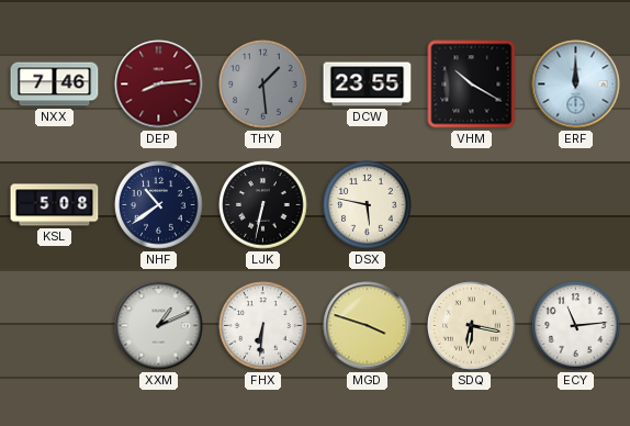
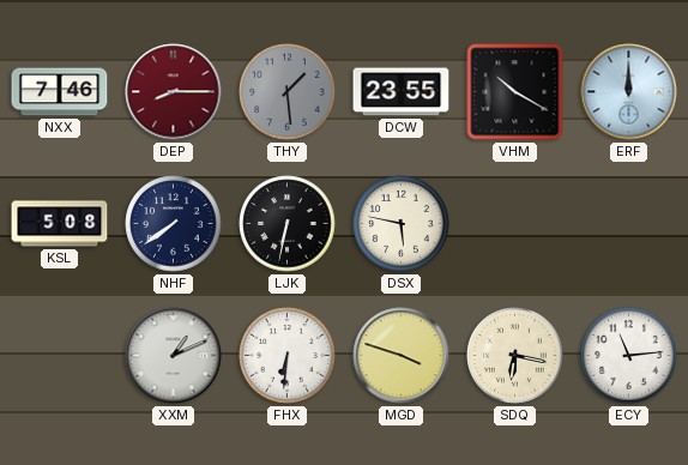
DEP: 8:14 -> 8:15
NHF: 10:39 -> 7:39
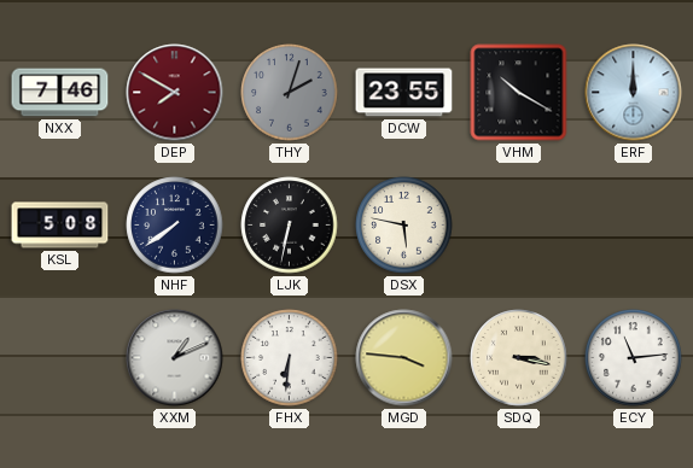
DEP: 8:15 -> 7:50
THY: 1:29 -> 2:03
MGD: 3:48 -> 3:46
SDQ: 6:17 -> 3:17
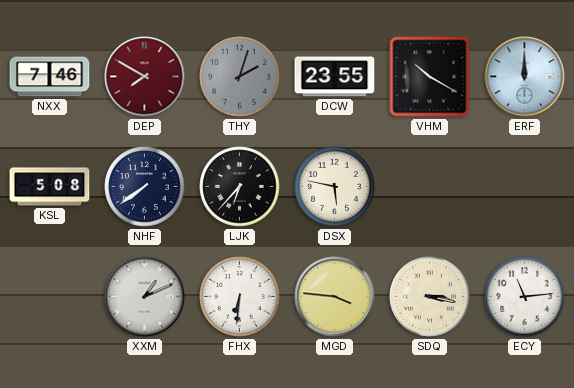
LJK: 6:32 -> 6:37
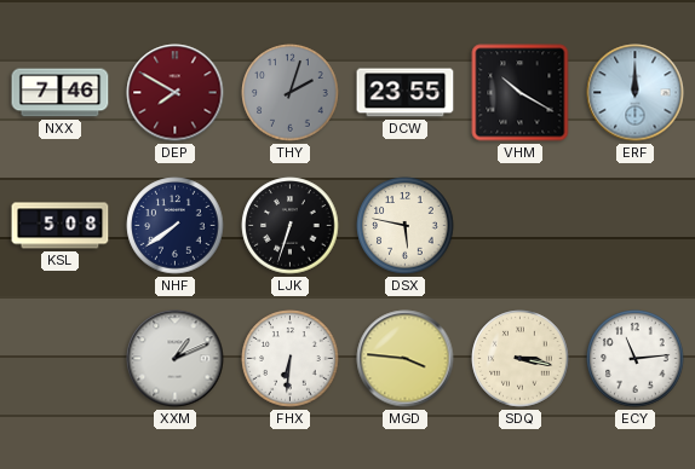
LJK: 6:37 -> 6:33
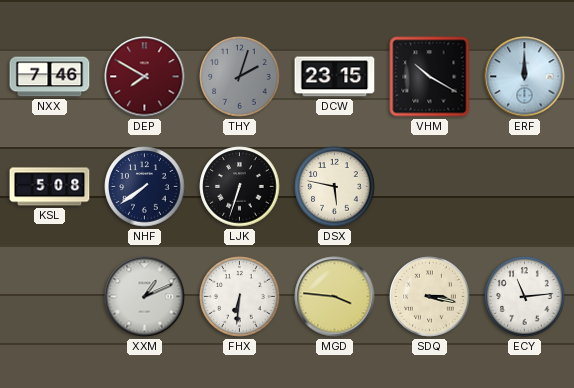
DCW: 23:55 -> 23:15
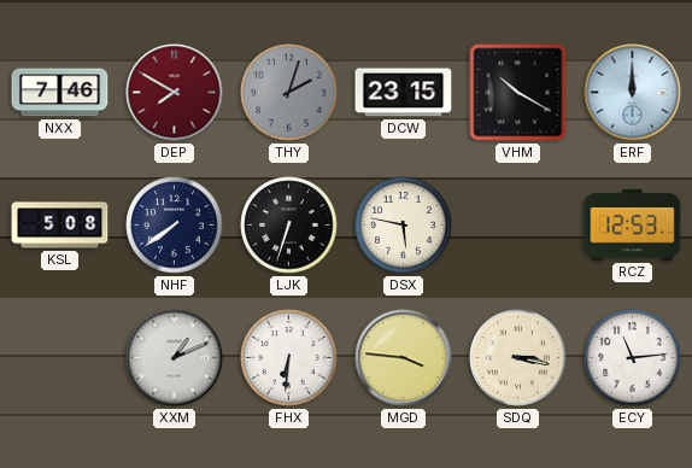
RCZ: none -> 12:53
